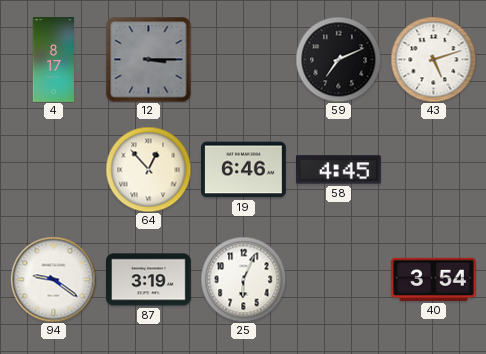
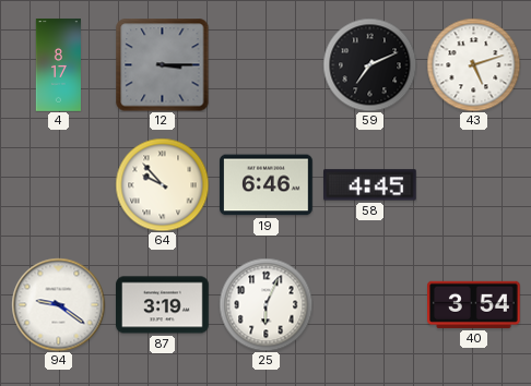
64: 12:53 -> 9:53
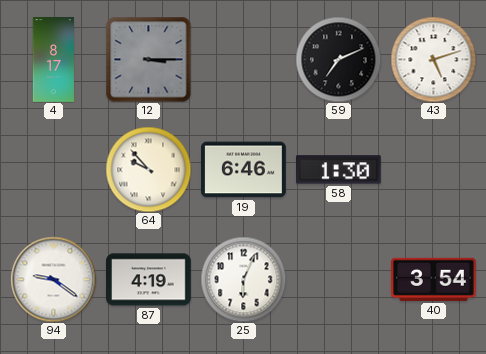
58: 4:45 -> 1:30
87: 3:19 -> 4:19
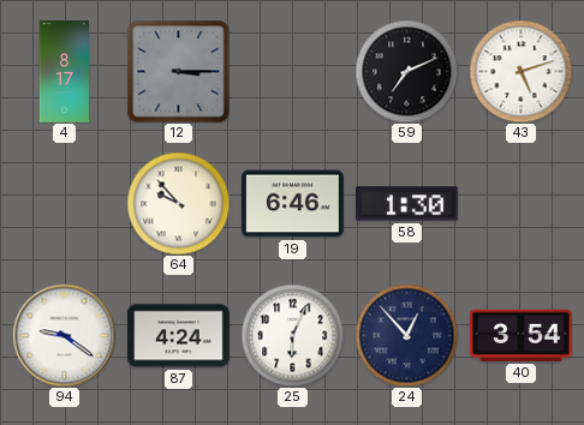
87: 4:19 -> 4:24
24: none -> 12:53
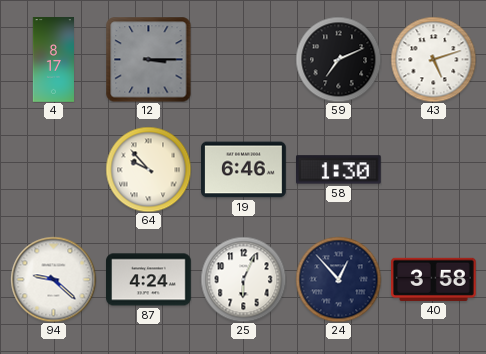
94: 9:21 -> 9:22
40: 3:54 -> 3:58
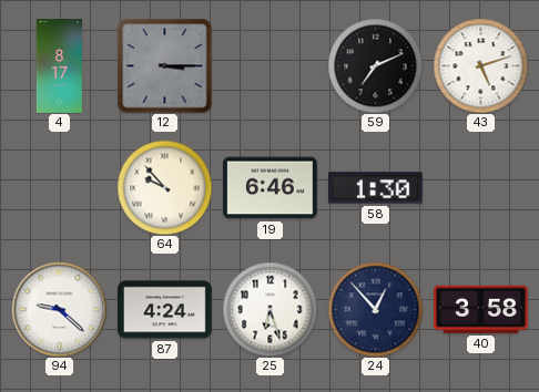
25: 6:04 -> 6:27
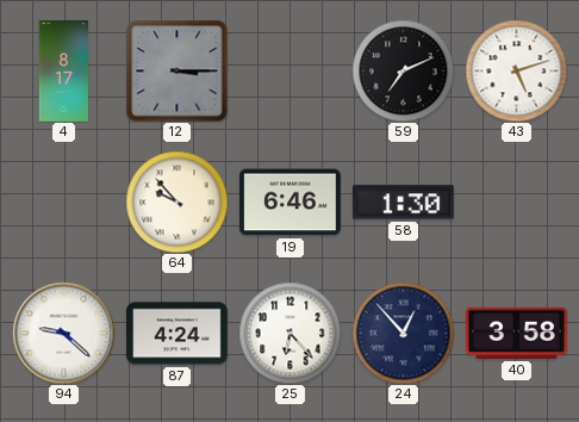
25: 6:27 -> 6:23
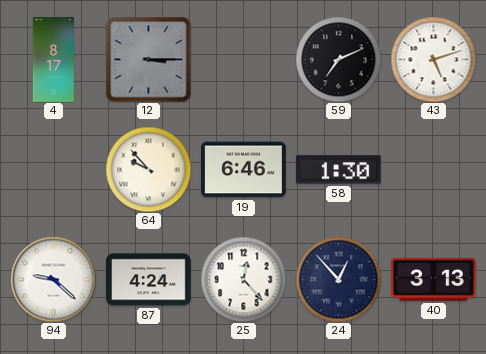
25: 6:23 -> 12:23
40: 3:58 -> 3:13
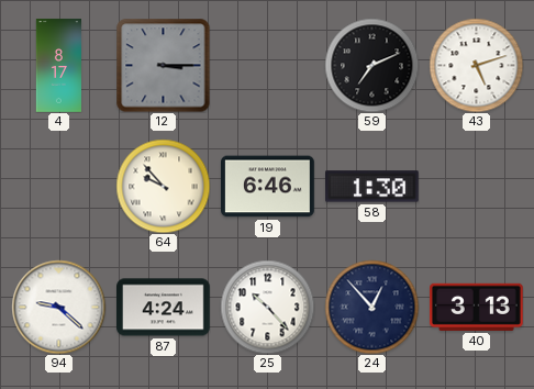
25: 12:23 -> 10:23
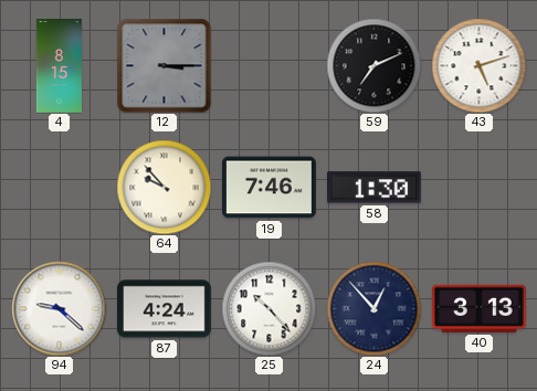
4: 8:17 -> 8:15
19: 6:46 -> 7:46
